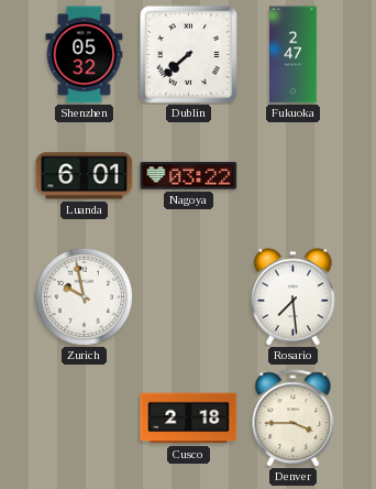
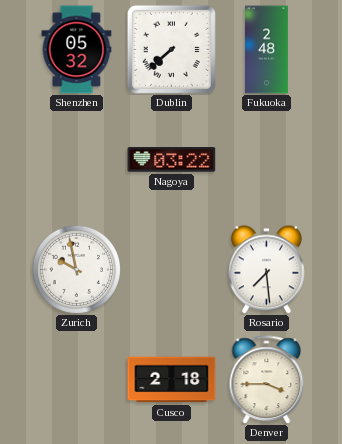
Fukuoka: 2:47 -> 2:48
Luanda: 6:01 -> none
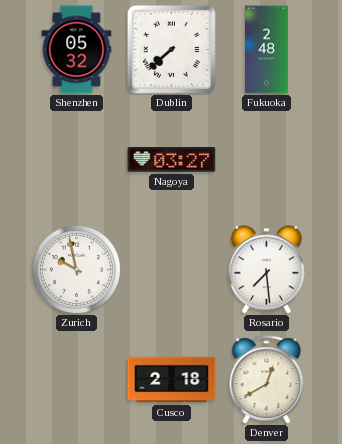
Nagoya: 03:22 -> 03:27
Denver: 3:45 -> 12:40
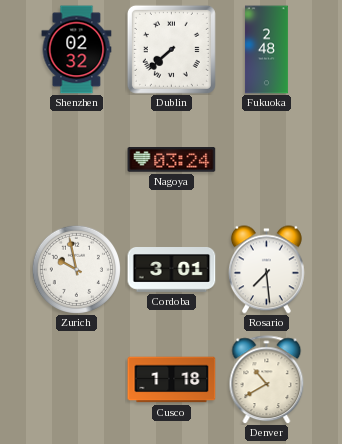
Shenzhen: 05:32 -> 02:32
Nagoya: 03:27 -> 03:24
Cordoba: none -> 3:01
Cusco: 2:18 -> 1:18
Denver: 12:40 -> 10:40
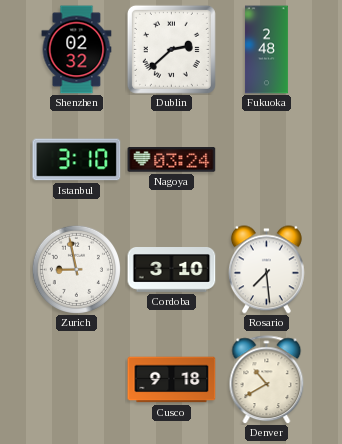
Dublin: 7:38 -> 2:38
Istanbul: none -> 3:10
Zurich: 9:58 -> 8:58
Cordoba: 3:01 -> 3:10
Cusco: 1:18 -> 9:18
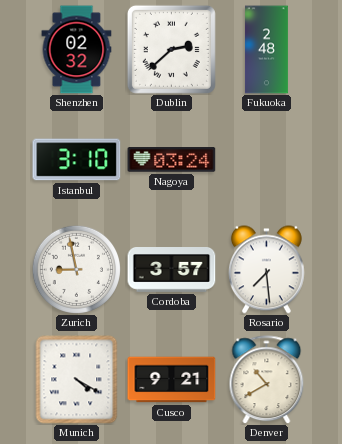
Cordoba: 3:10 -> 3:57
Munich: none -> 4:20
Cusco: 9:18 -> 9:21
